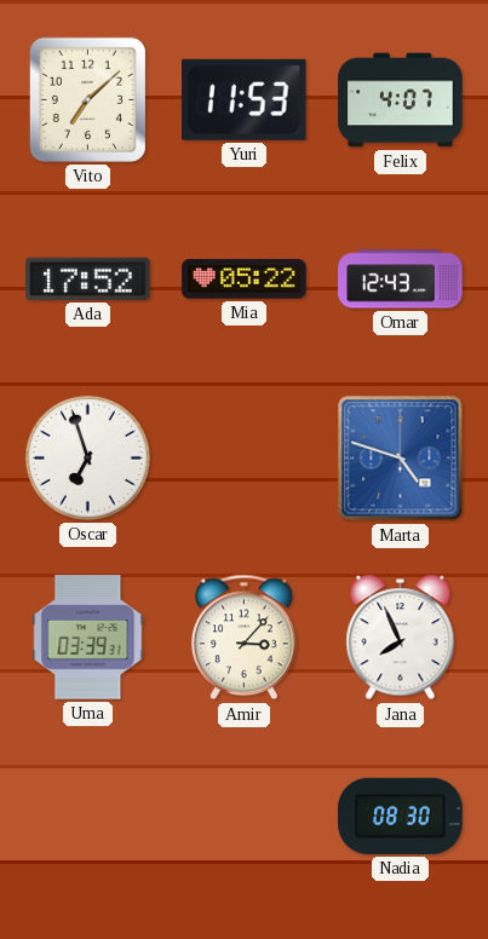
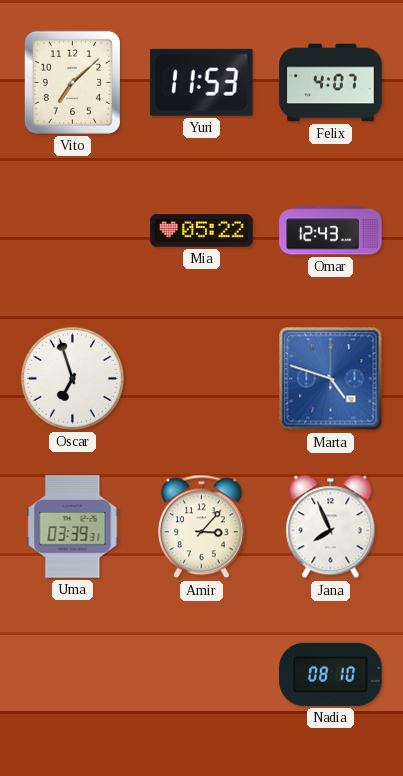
Ada: 17:52 -> none
Nadia: 08:30 -> 08:10
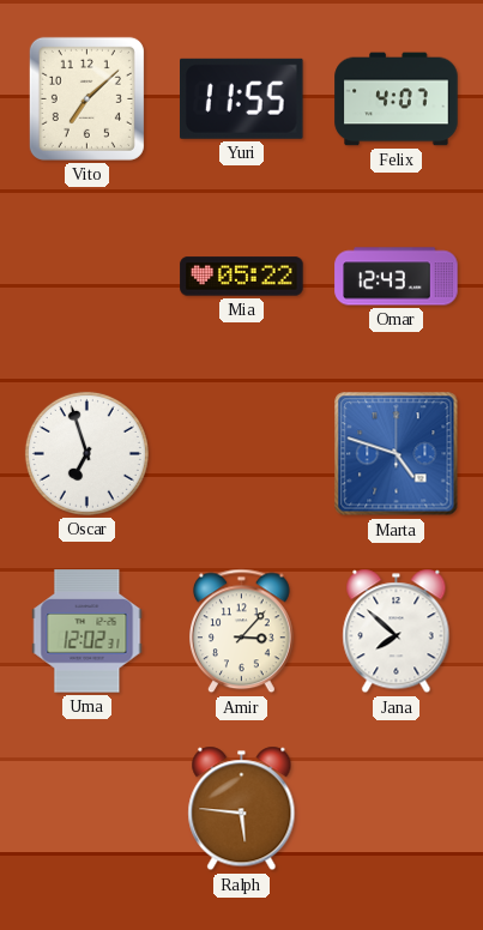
Yuri: 11:53 -> 11:55
Uma: 03:39 -> 12:02
Jana: 7:56 -> 7:52
Ralph: none -> 5:46
Nadia: 08:10 -> none
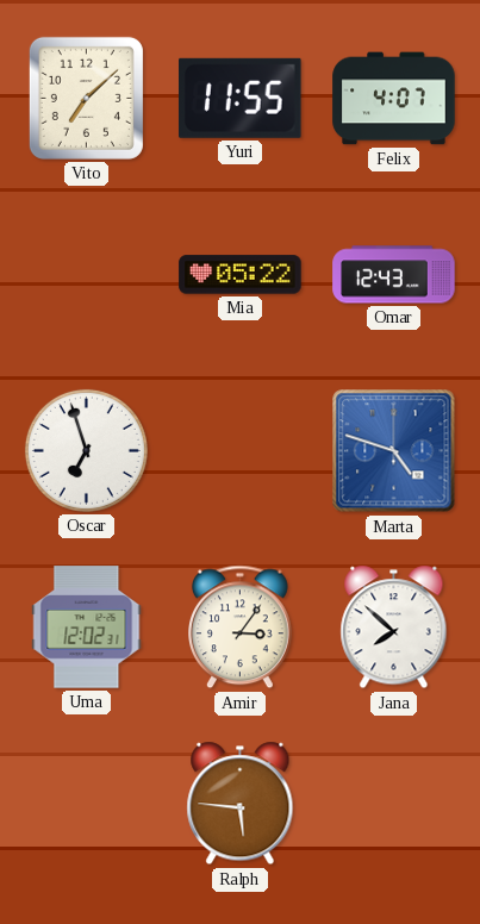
Amir: 3:07 -> 3:06
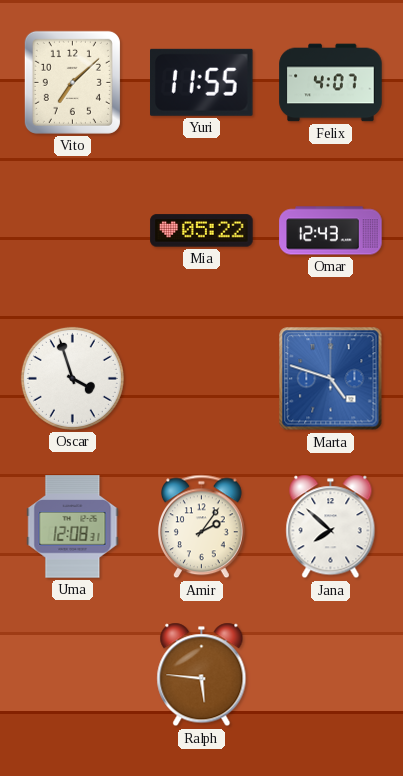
Oscar: 6:57 -> 3:57
Uma: 12:02 -> 12:08
Amir: 3:06 -> 2:06
